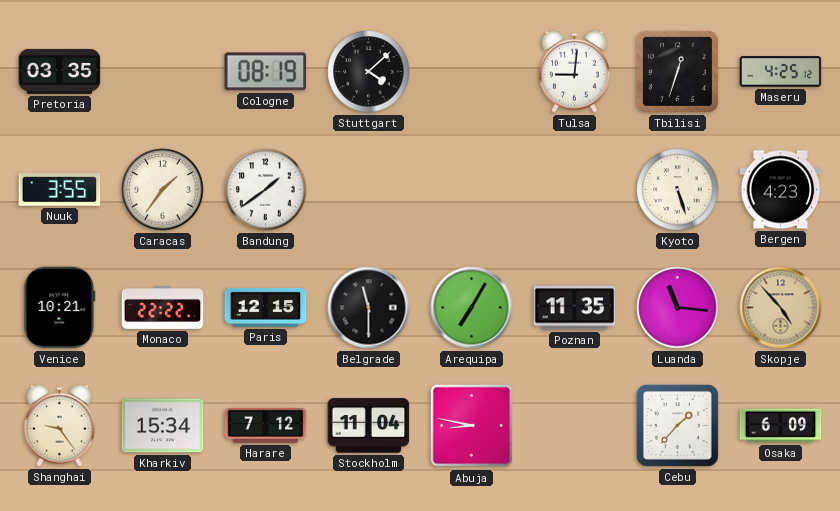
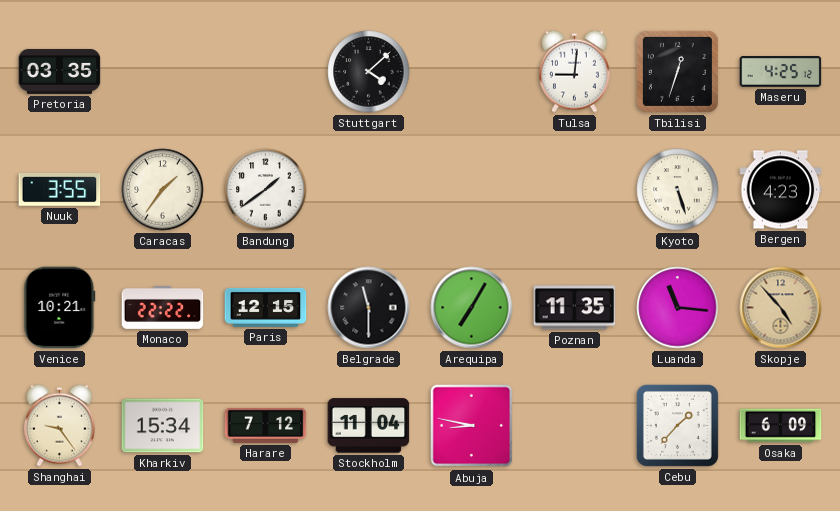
Cologne: 08:19 -> none
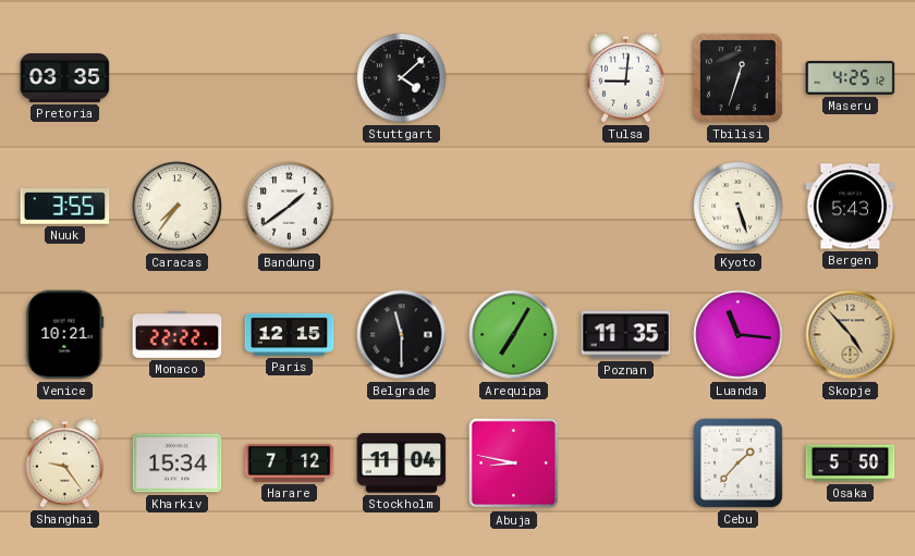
Caracas: 1:36 -> 7:36
Bergen: 4:23 -> 5:43
Osaka: 6:09 -> 5:50
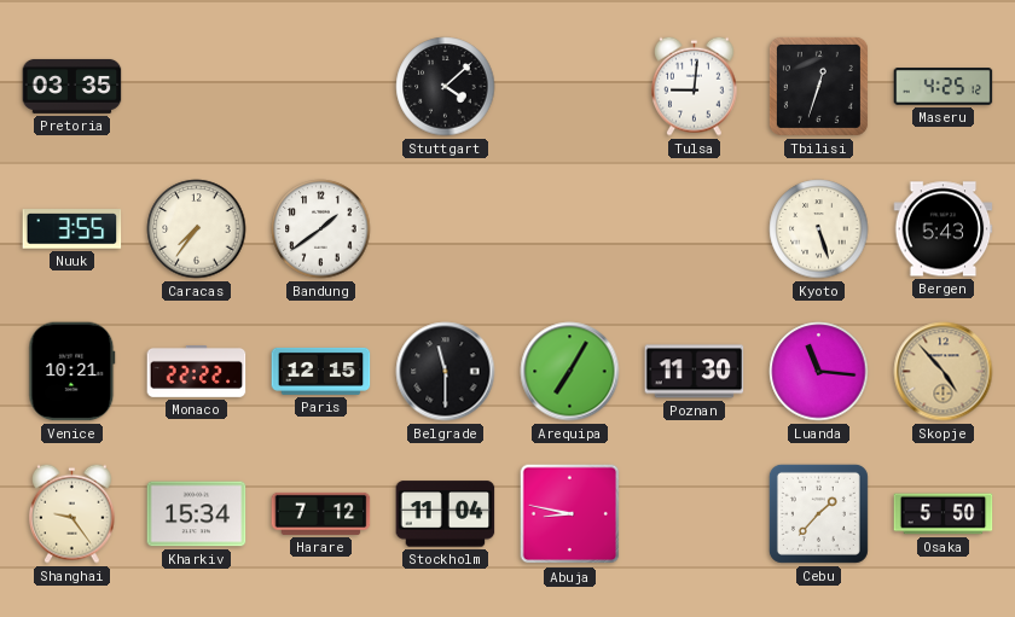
Poznan: 11:35 -> 11:30
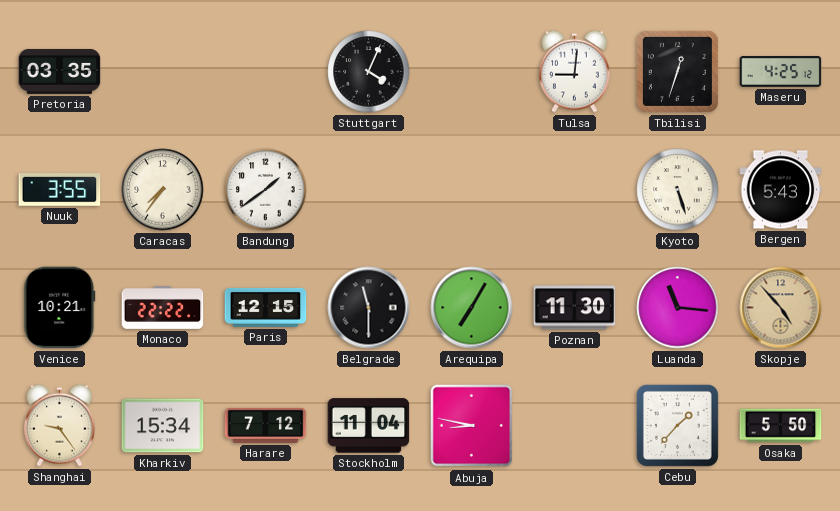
Stuttgart: 4:08 -> 4:04
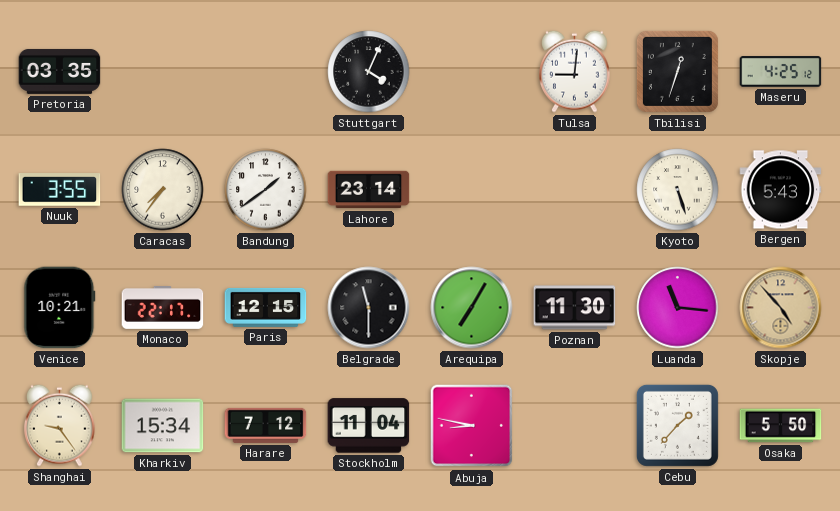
Lahore: none -> 23:14
Monaco: 22:22 -> 22:17
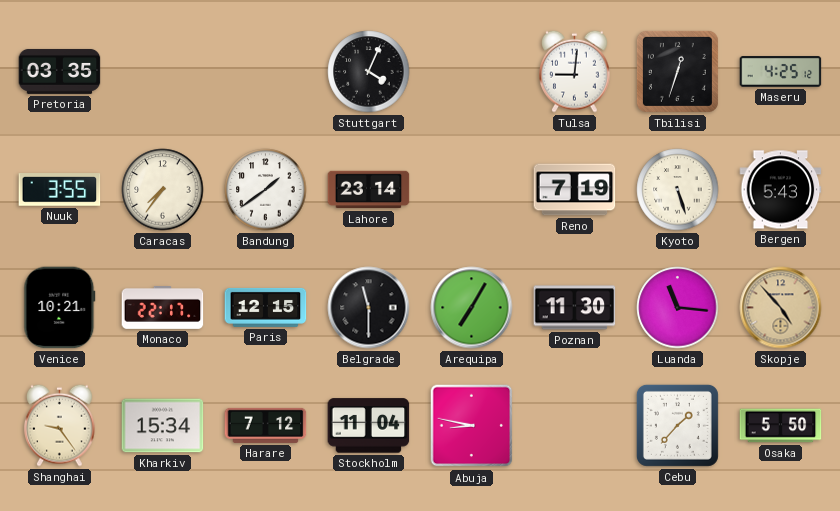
Reno: none -> 7:19
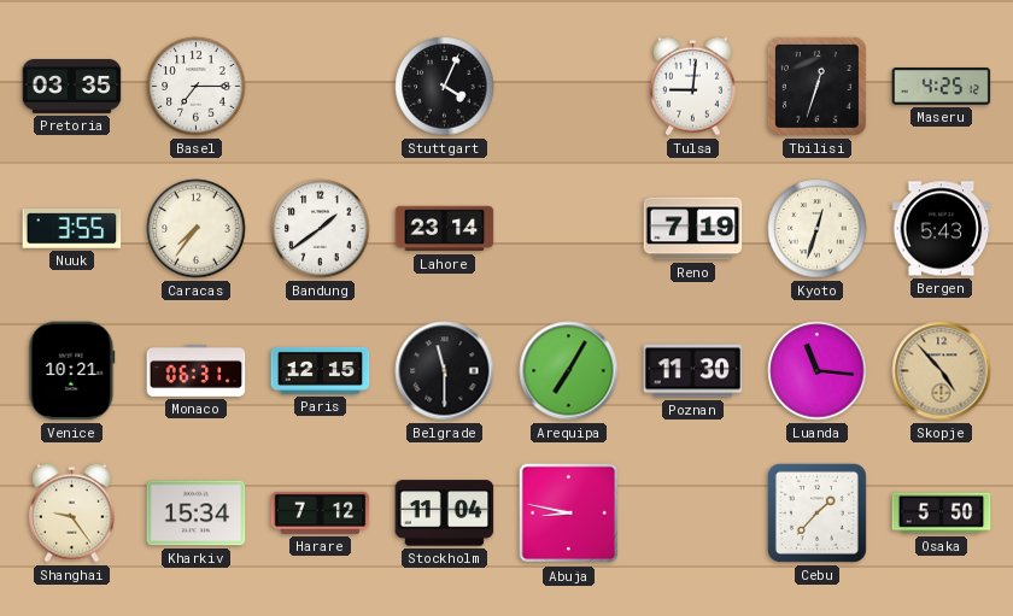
Basel: none -> 7:15
Kyoto: 5:27 -> 12:33
Monaco: 22:17 -> 06:31
